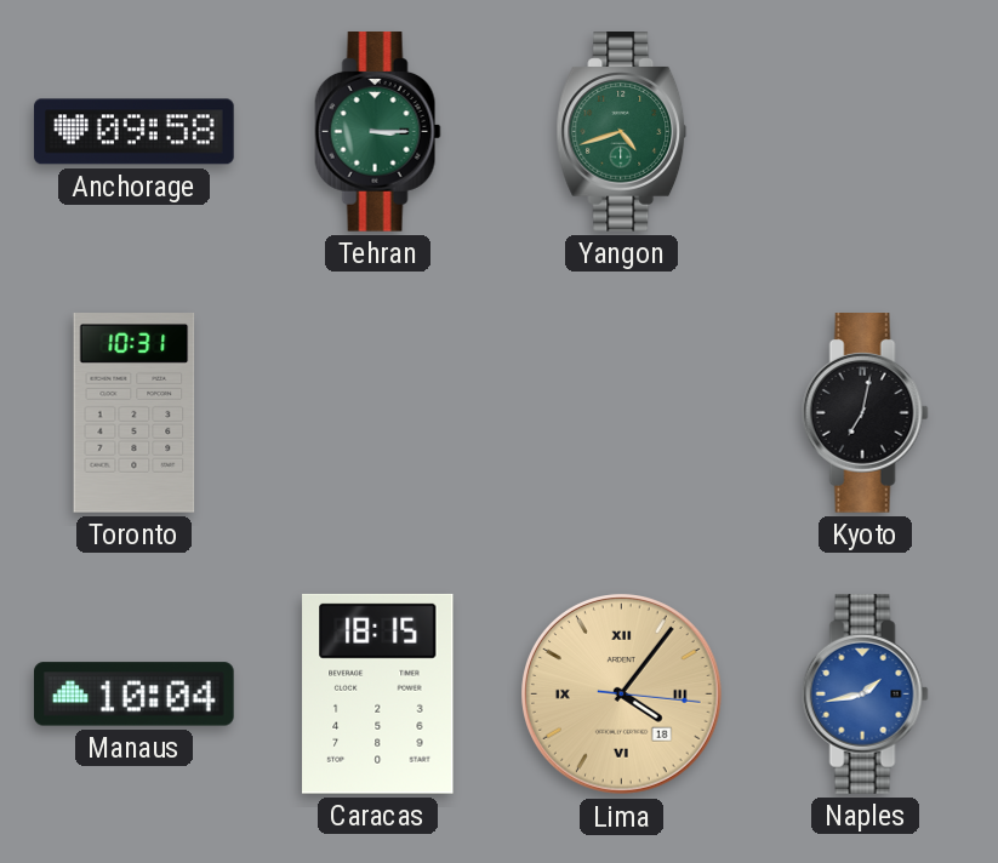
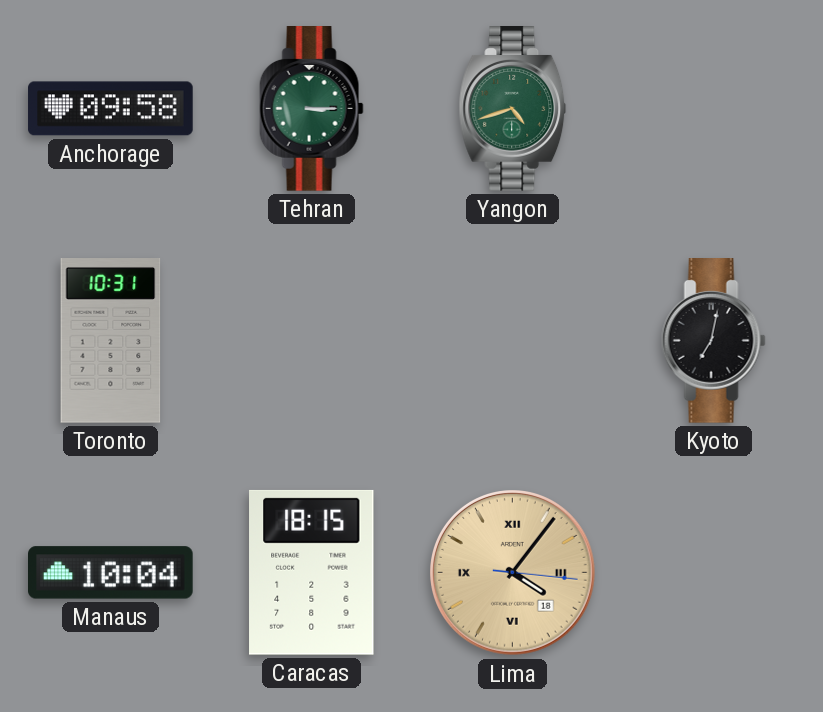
Naples: 1:43 -> none
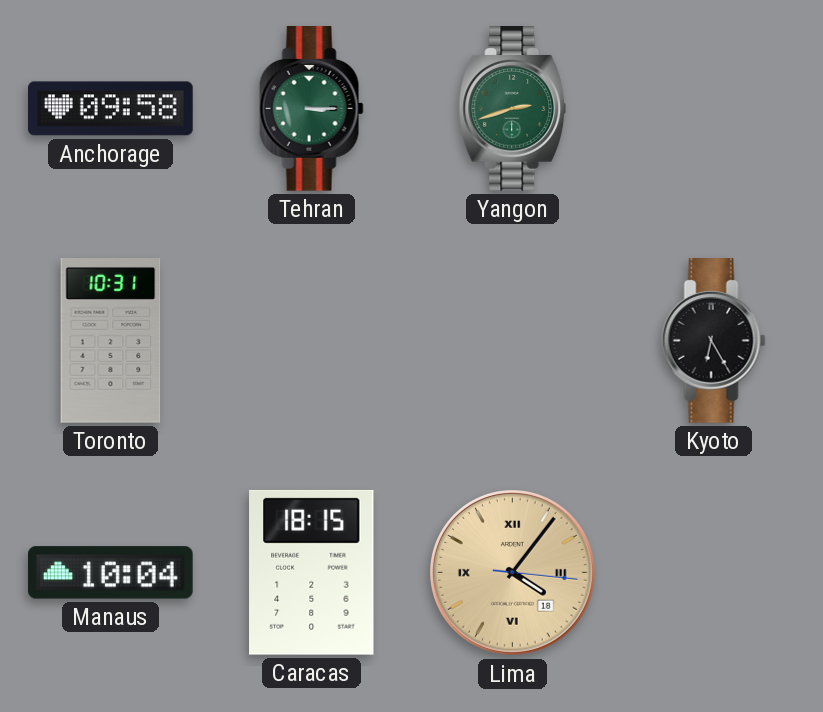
Yangon: 4:42 -> 2:42
Kyoto: 7:02 -> 6:25
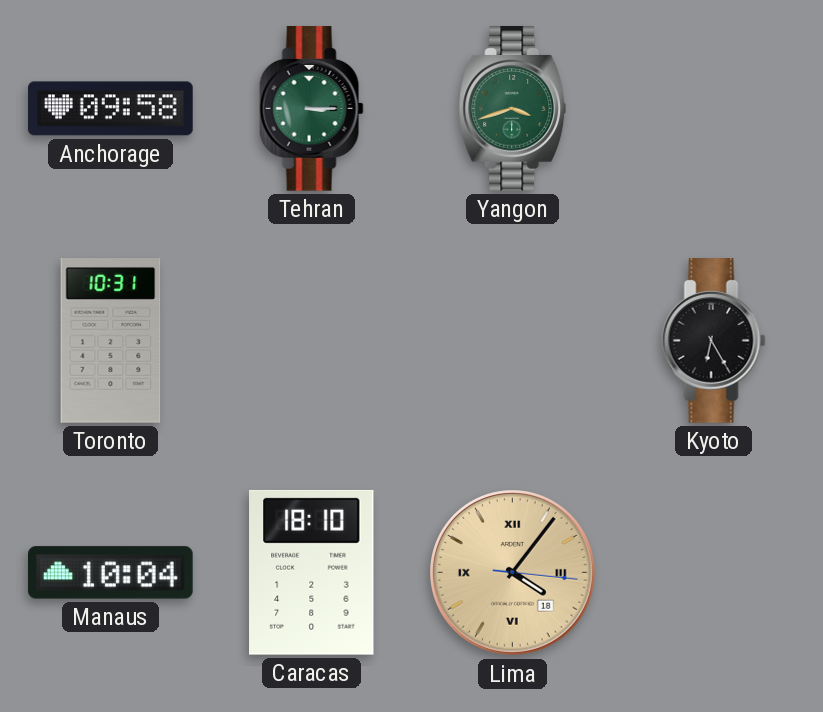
Yangon: 2:42 -> 3:42
Caracas: 18:15 -> 18:10
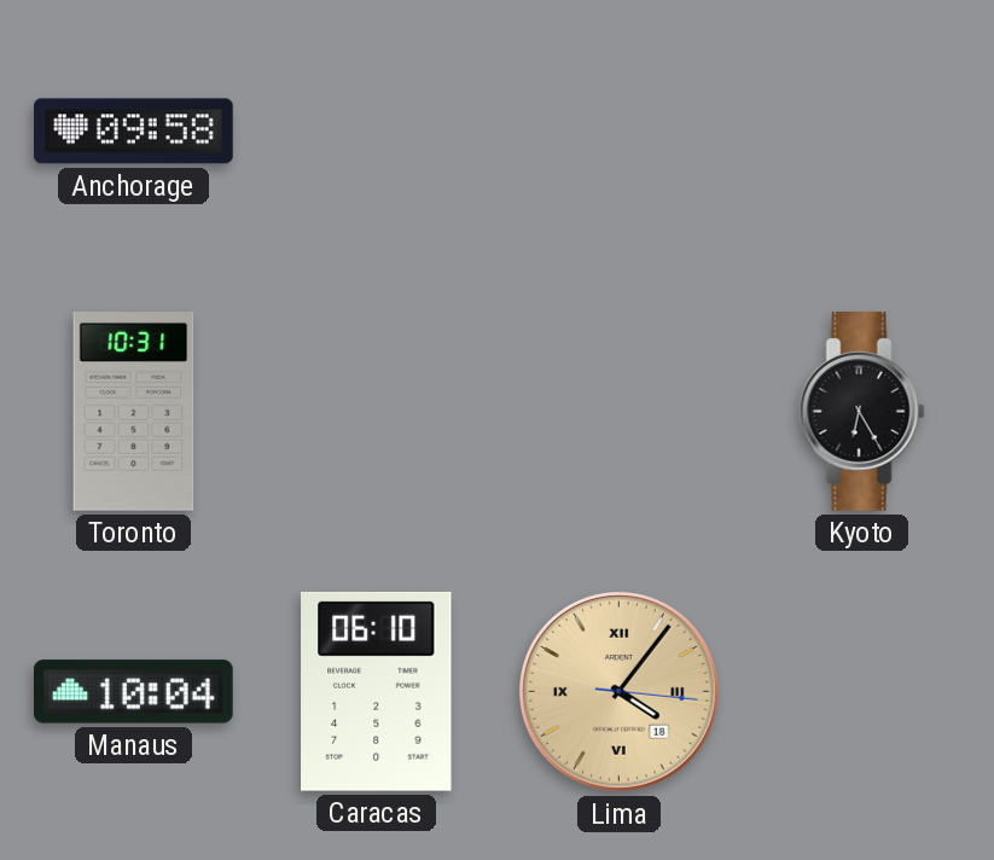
Tehran: 3:15 -> none
Yangon: 3:42 -> none
Caracas: 18:10 -> 06:10
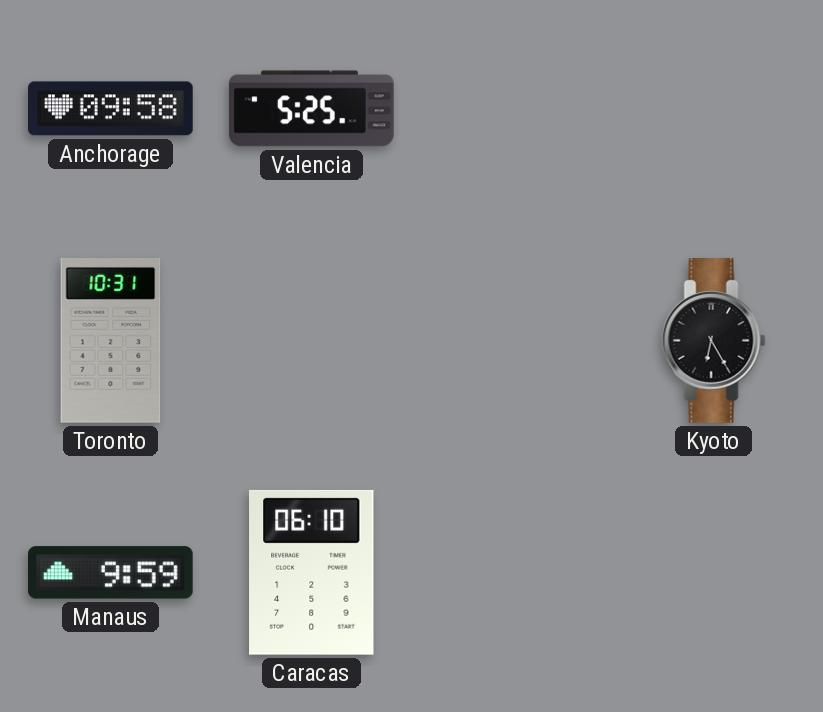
Valencia: none -> 5:25
Manaus: 10:04 -> 9:59
Lima: 4:06 -> none
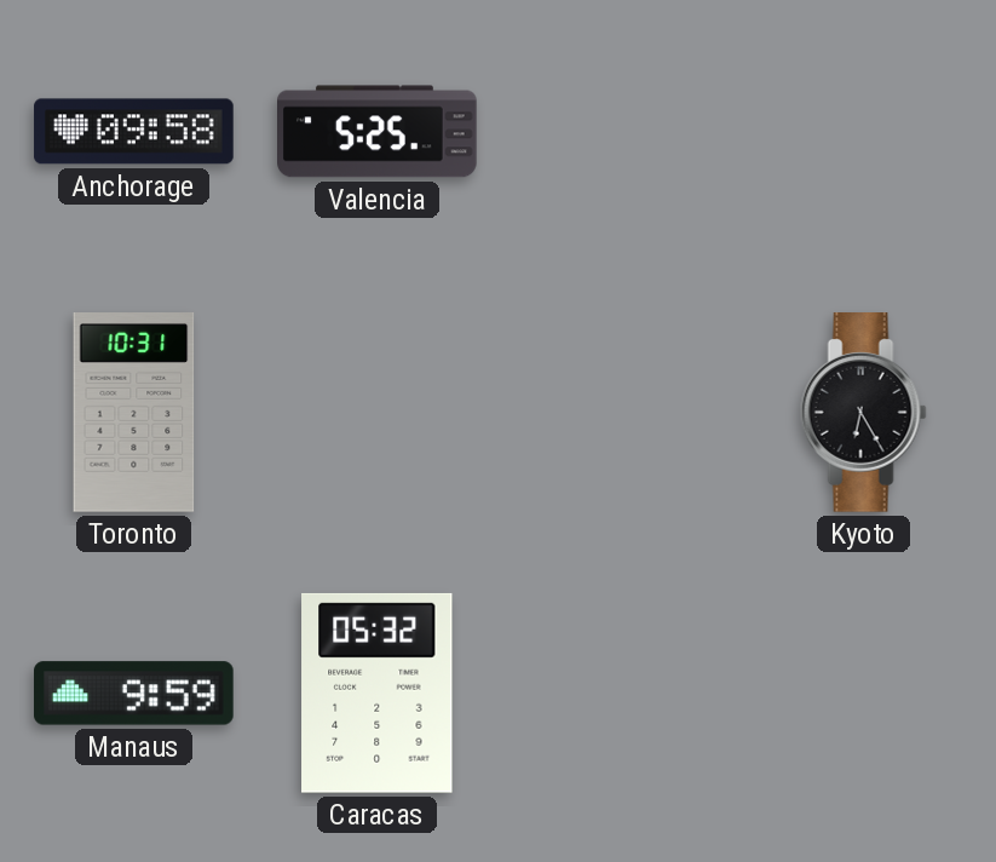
Caracas: 06:10 -> 05:32
